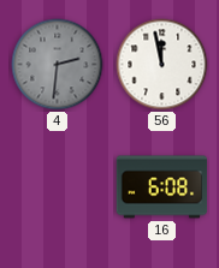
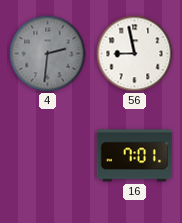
56: 11:58 -> 8:58
16: 6:08 -> 7:01
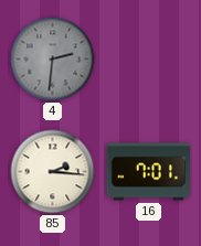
56: 8:58 -> none
85: none -> 2:16
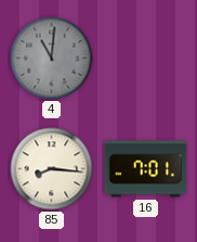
4: 2:31 -> 11:01
85: 2:16 -> 8:16
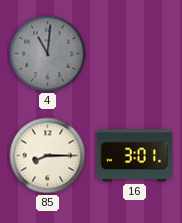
85: 8:16 -> 8:15
16: 7:01 -> 3:01
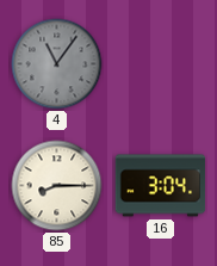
4: 11:01 -> 11:06
16: 3:01 -> 3:04
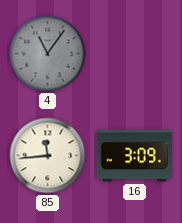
85: 8:15 -> 11:44
16: 3:04 -> 3:09
